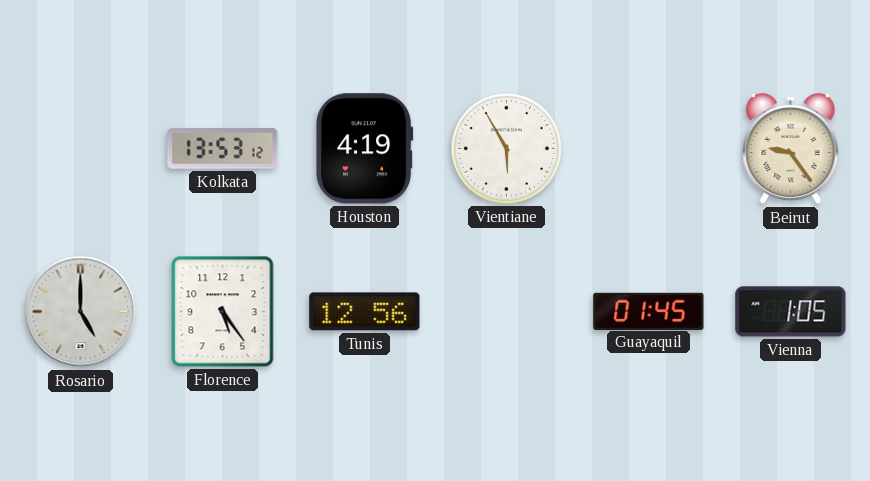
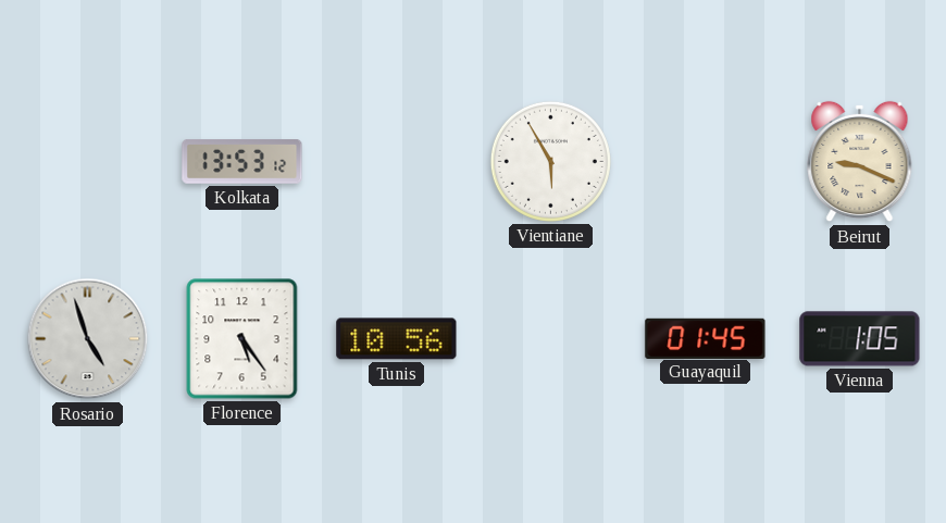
Houston: 4:19 -> none
Beirut: 9:24 -> 9:19
Rosario: 5:00 -> 4:57
Tunis: 12:56 -> 10:56
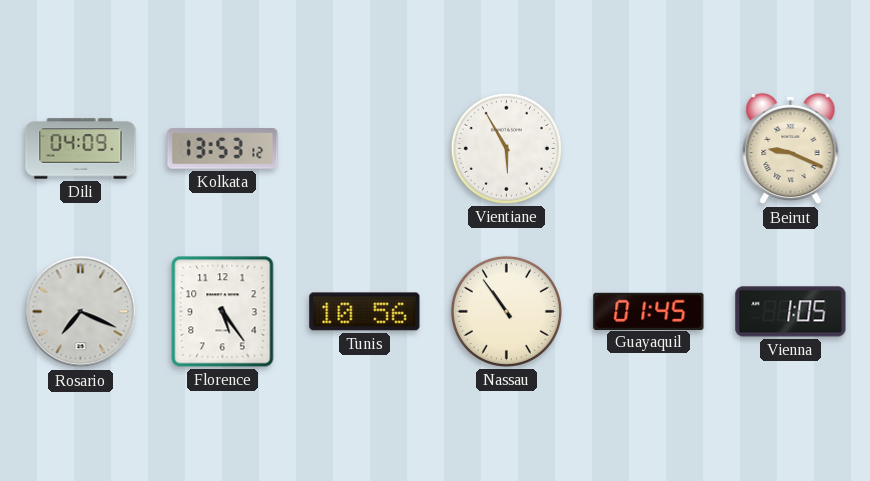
Dili: none -> 04:09
Rosario: 4:57 -> 7:19
Nassau: none -> 10:54
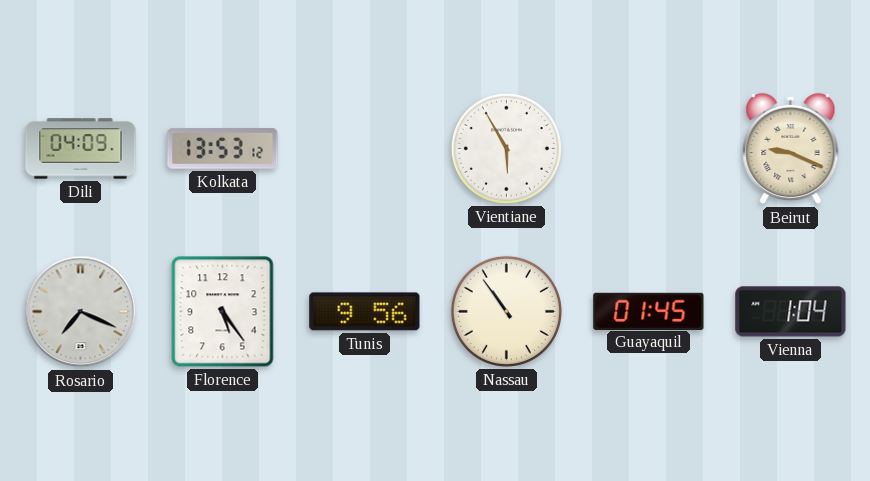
Tunis: 10:56 -> 9:56
Vienna: 1:05 -> 1:04
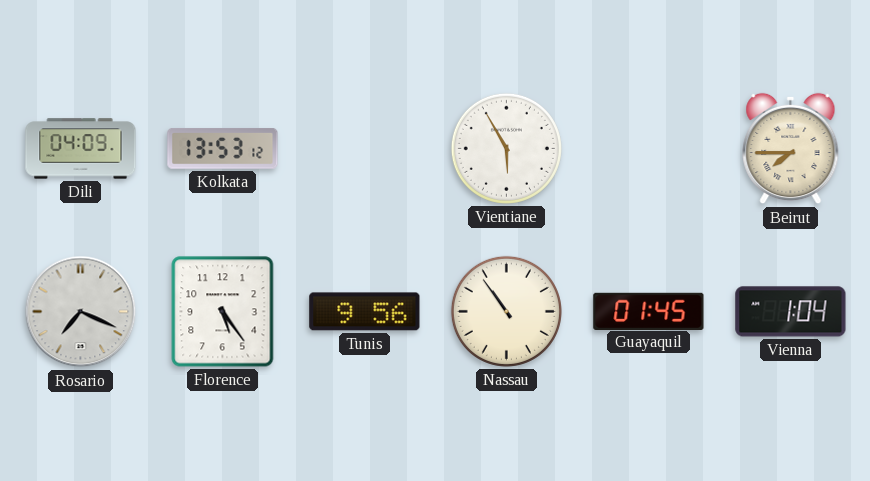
Beirut: 9:19 -> 7:45
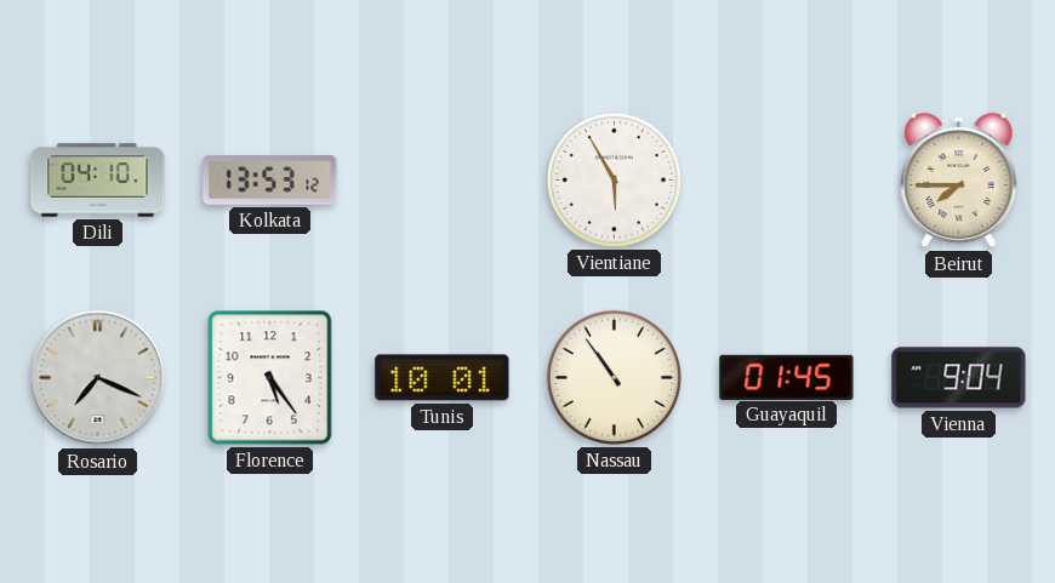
Dili: 04:09 -> 04:10
Tunis: 9:56 -> 10:01
Vienna: 1:04 -> 9:04
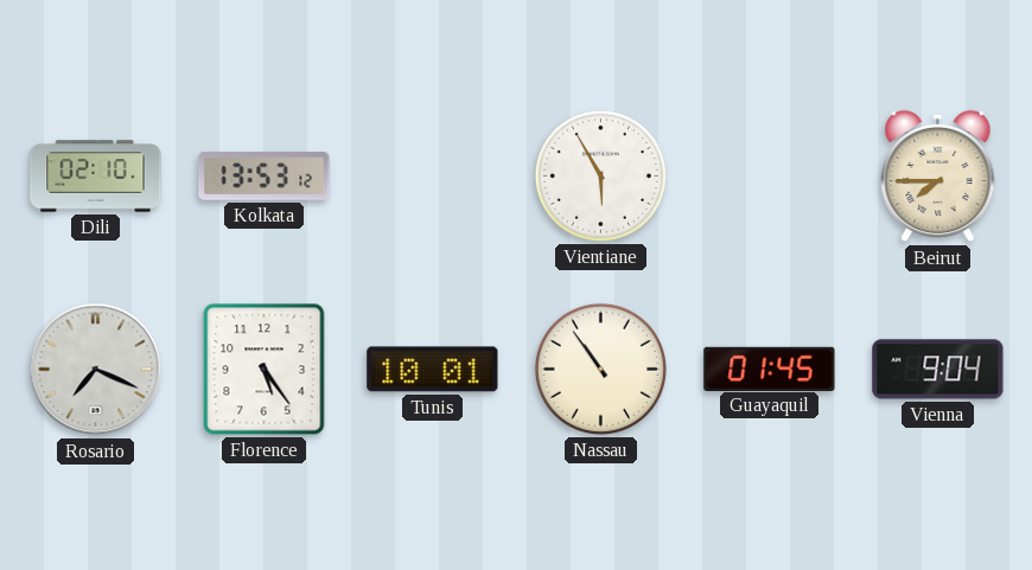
Dili: 04:10 -> 02:10
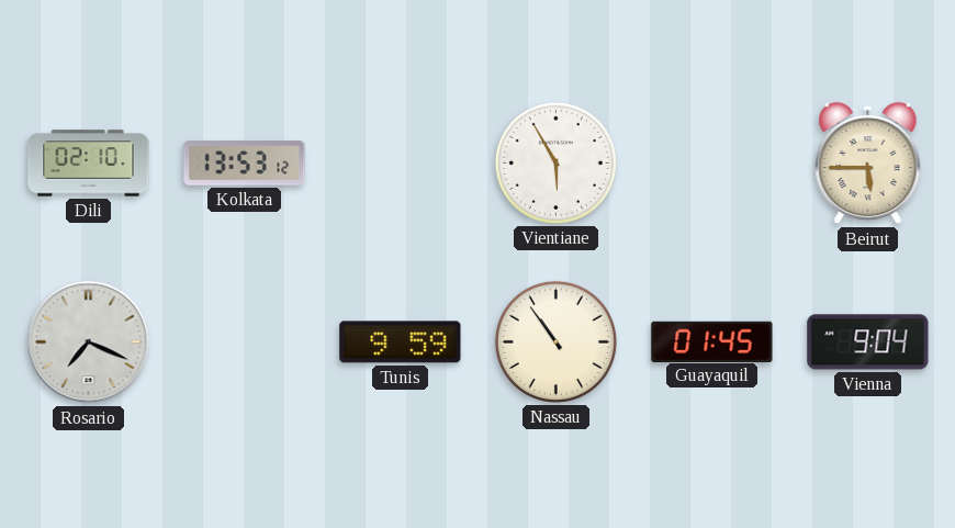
Beirut: 7:45 -> 5:45
Florence: 5:24 -> none
Tunis: 10:01 -> 9:59
